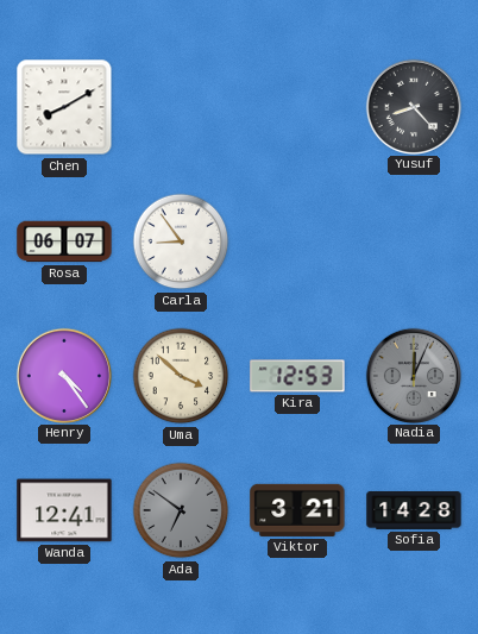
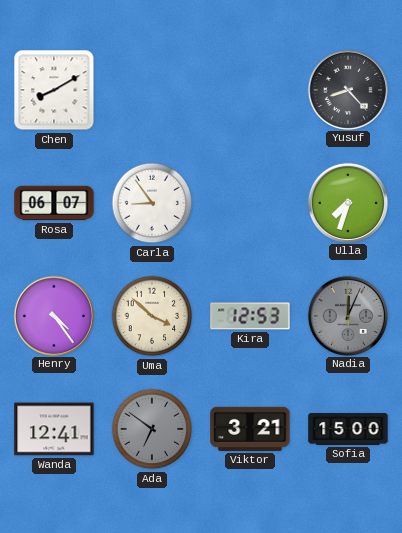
Ulla: none -> 7:33
Sofia: 14:28 -> 15:00
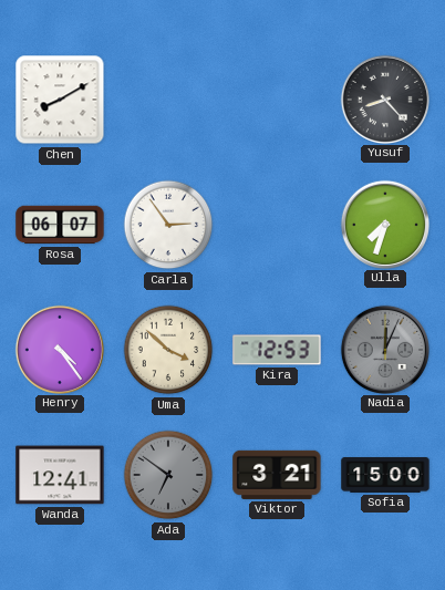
Carla: 8:54 -> 2:54
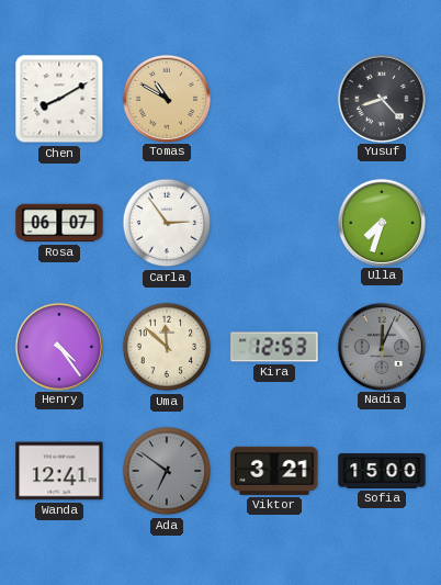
Tomas: none -> 10:50
Uma: 3:52 -> 11:52
